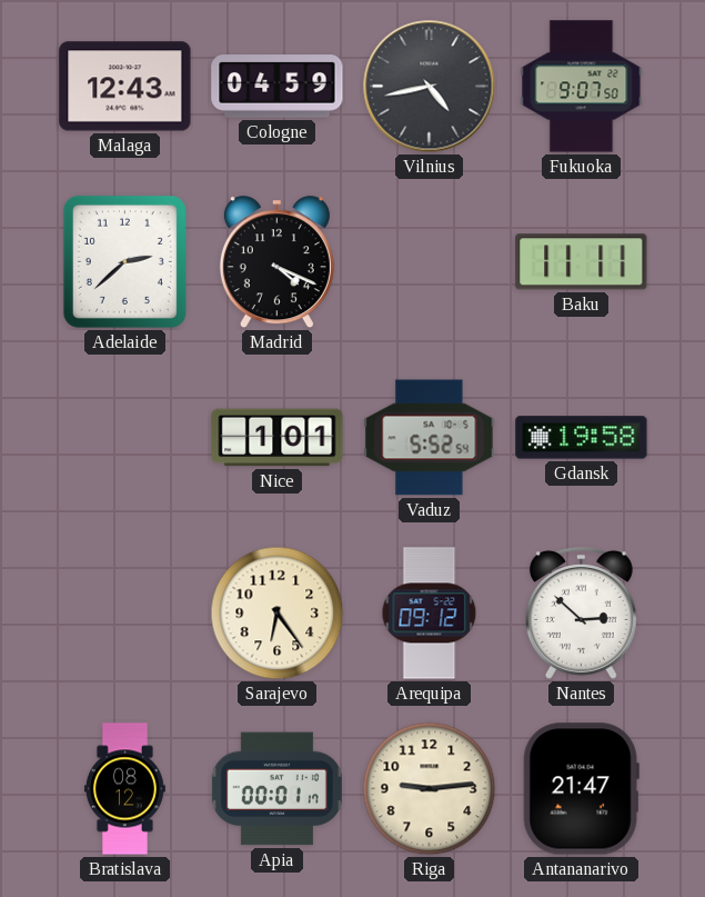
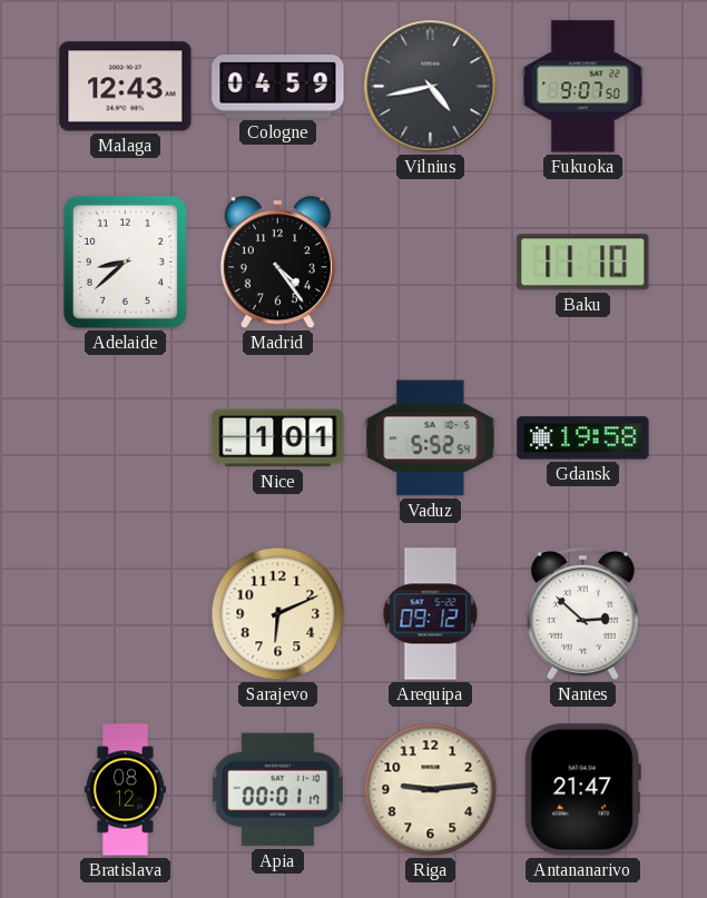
Adelaide: 2:38 -> 8:38
Madrid: 4:19 -> 4:24
Baku: 11:11 -> 11:10
Sarajevo: 6:24 -> 6:11
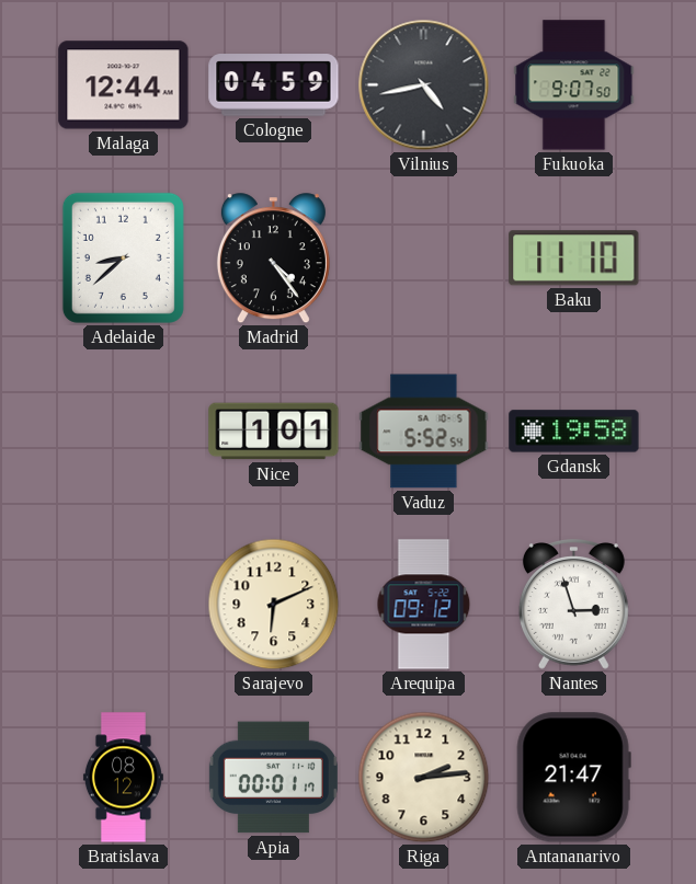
Malaga: 12:43 -> 12:44
Nantes: 2:52 -> 2:57
Riga: 9:14 -> 2:14
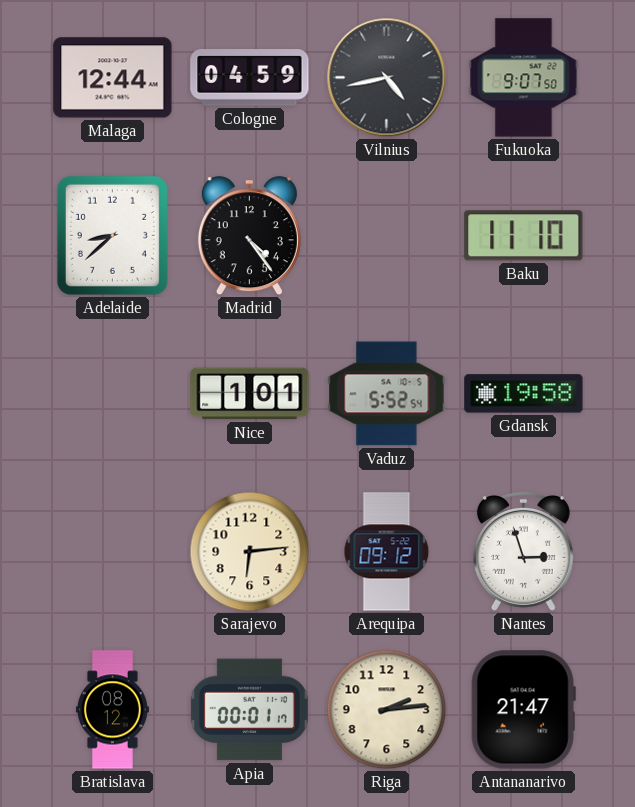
Sarajevo: 6:11 -> 6:14
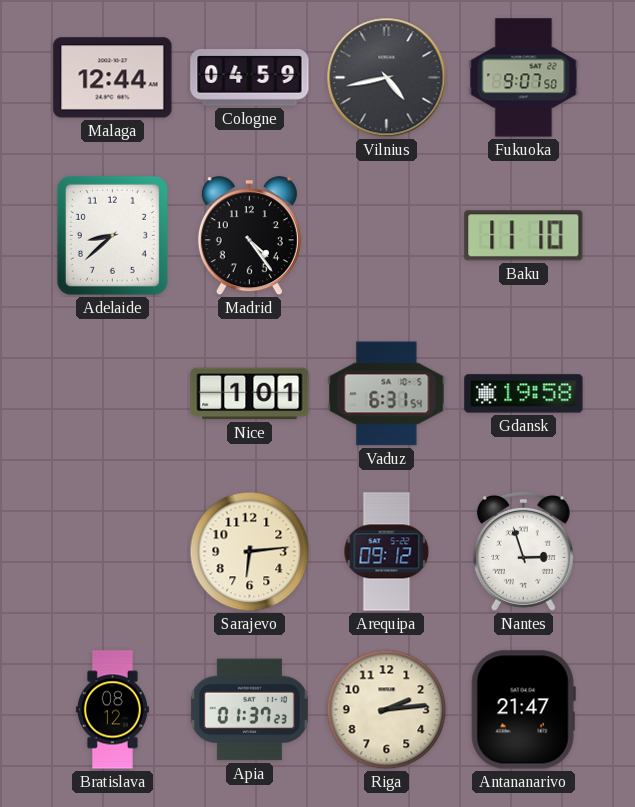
Vaduz: 5:52 -> 6:31
Apia: 00:01 -> 01:37
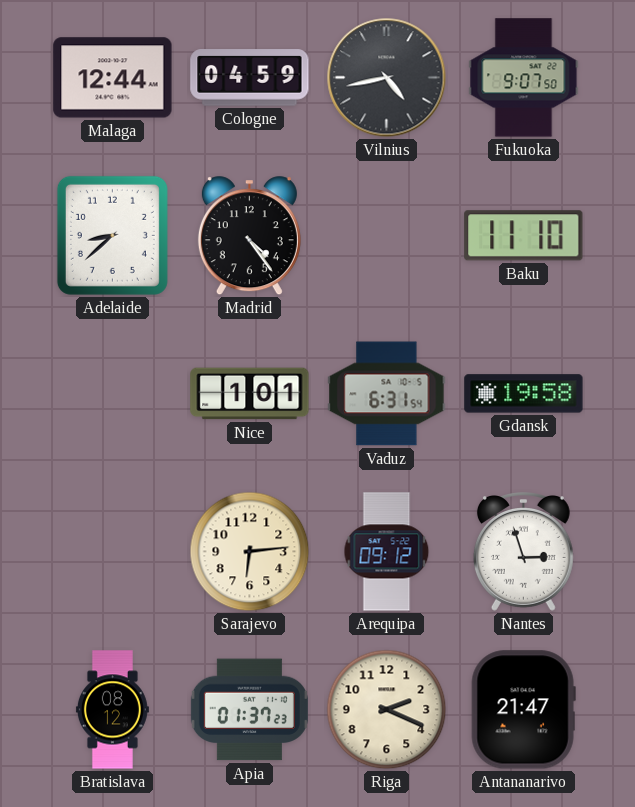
Riga: 2:14 -> 2:19
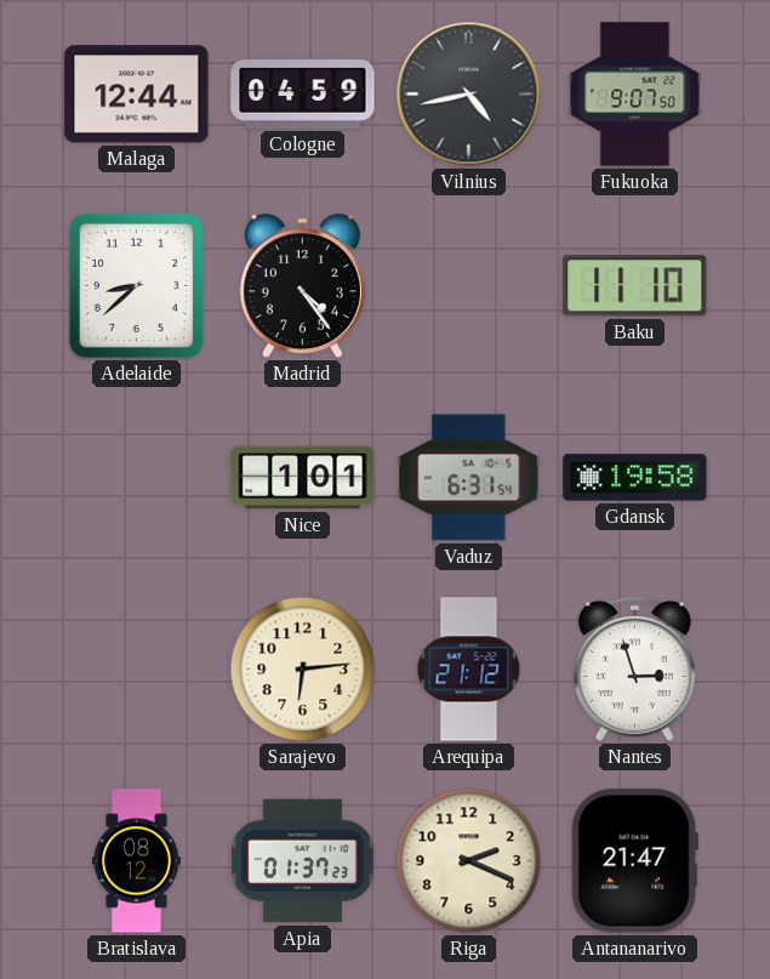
Arequipa: 09:12 -> 21:12
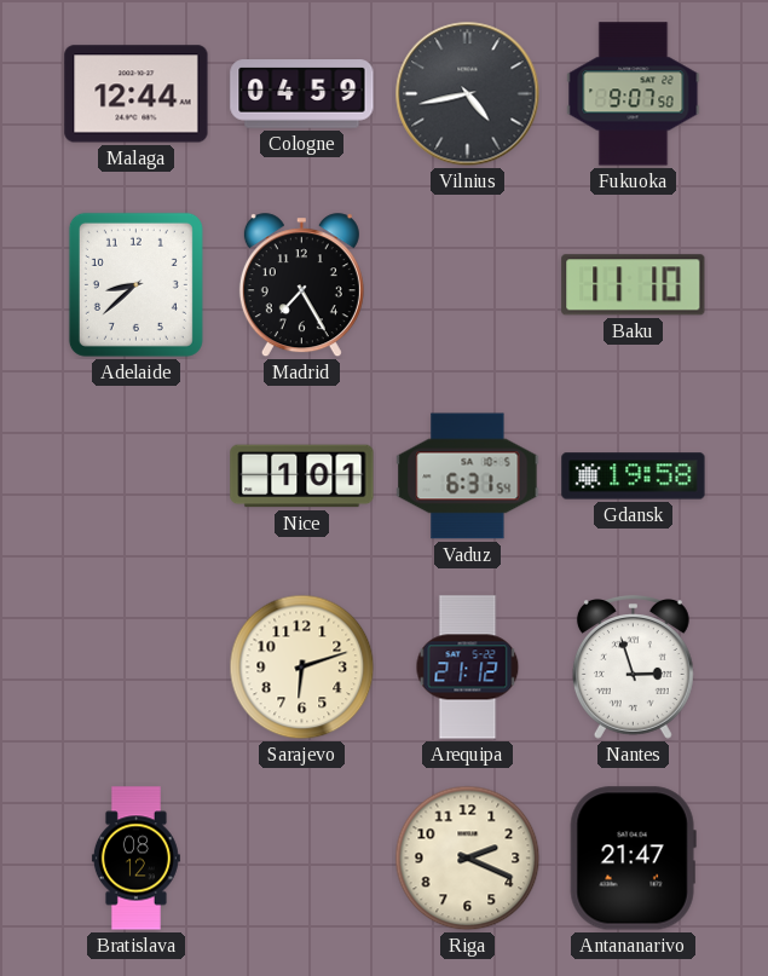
Madrid: 4:24 -> 7:25
Sarajevo: 6:14 -> 6:12
Apia: 01:37 -> none
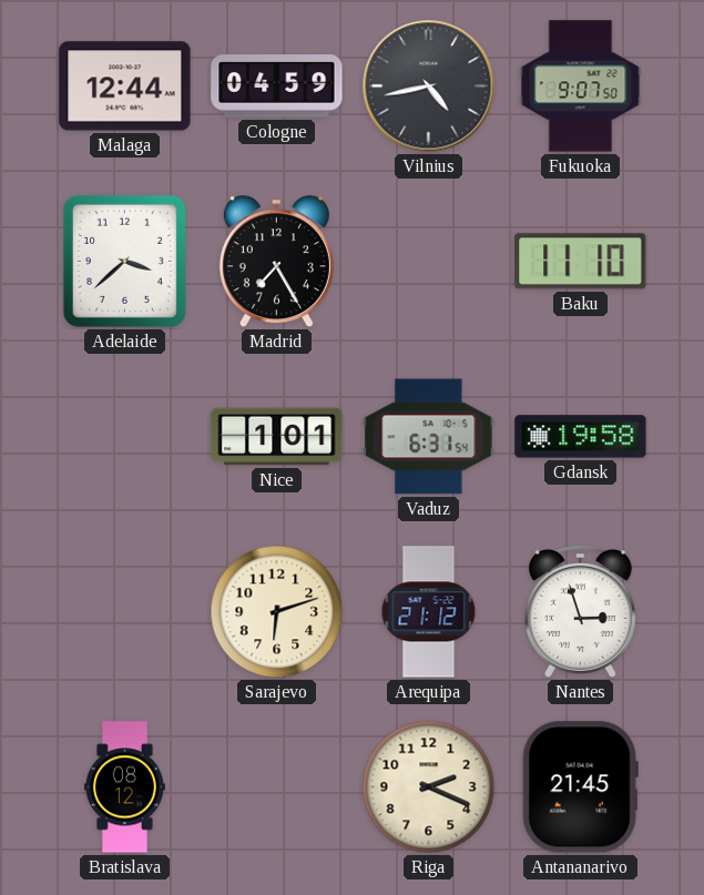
Adelaide: 8:38 -> 3:38
Antananarivo: 21:47 -> 21:45
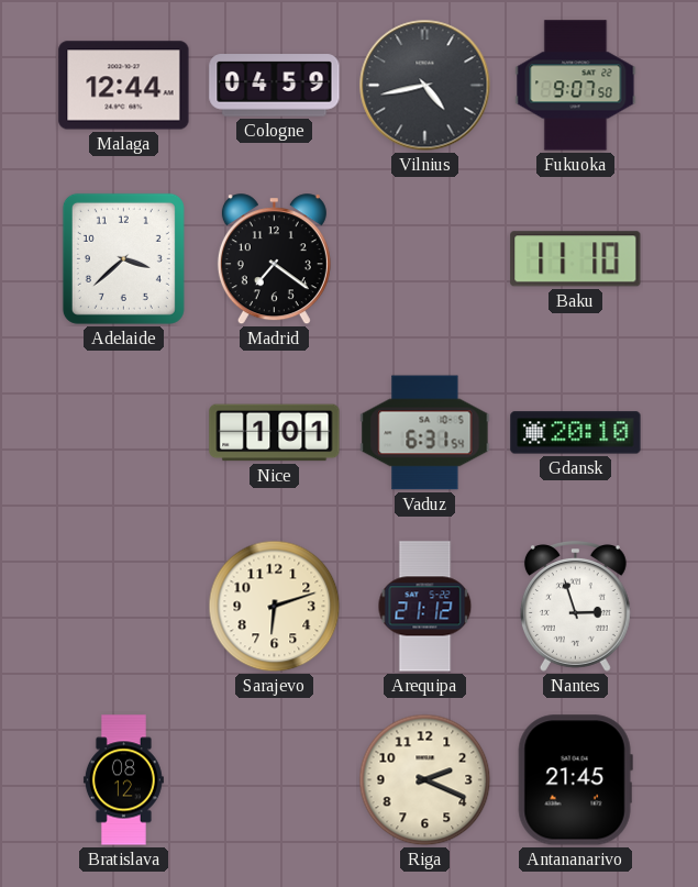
Madrid: 7:25 -> 7:21
Gdansk: 19:58 -> 20:10
